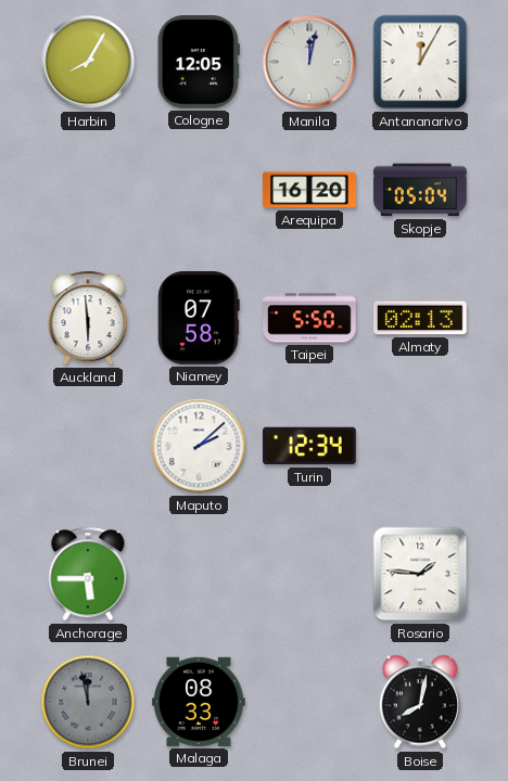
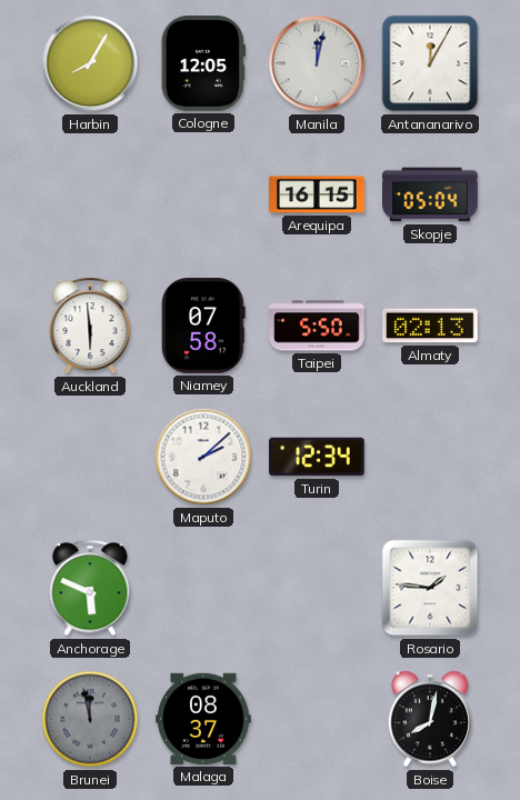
Arequipa: 16:20 -> 16:15
Anchorage: 5:45 -> 5:49
Malaga: 08:33 -> 08:37
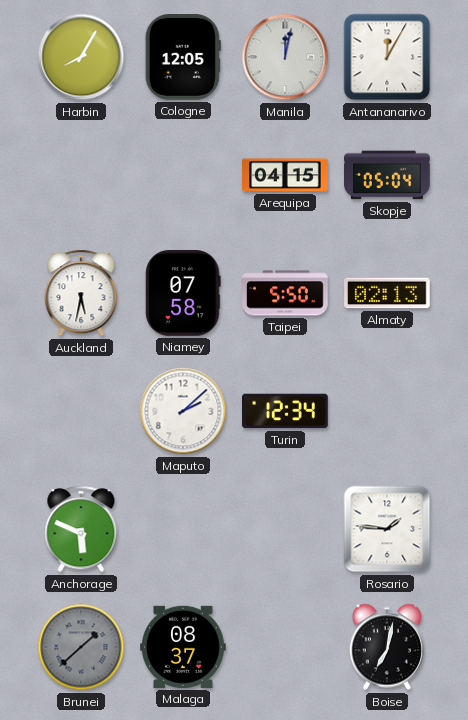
Arequipa: 16:15 -> 04:15
Auckland: 5:59 -> 5:32
Brunei: 11:58 -> 1:38
Boise: 8:02 -> 7:02
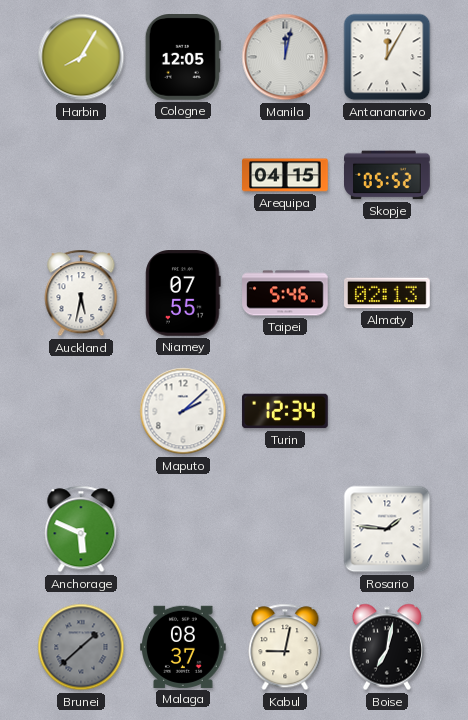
Skopje: 05:04 -> 05:52
Niamey: 07:58 -> 07:55
Taipei: 5:50 -> 5:46
Kabul: none -> 9:02
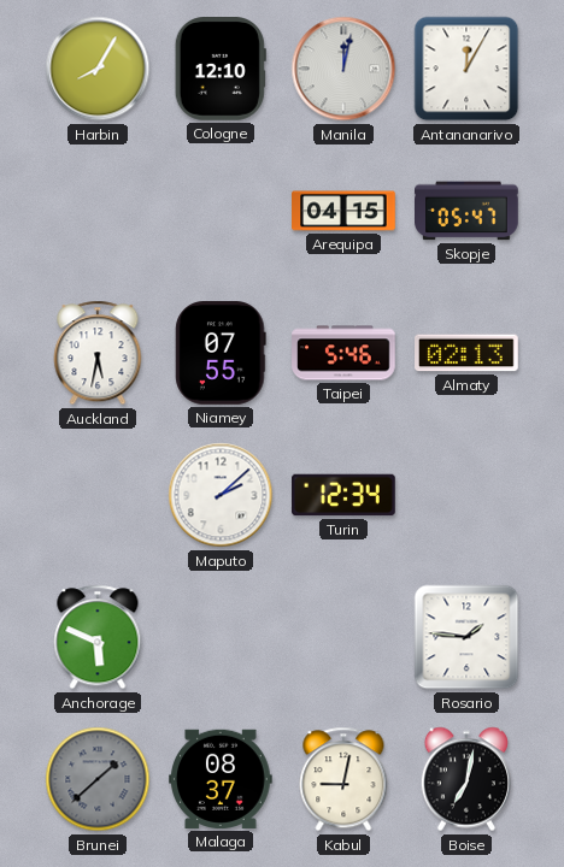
Cologne: 12:05 -> 12:10
Skopje: 05:52 -> 05:47
